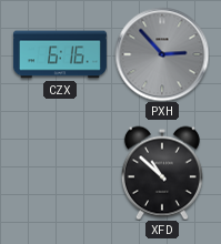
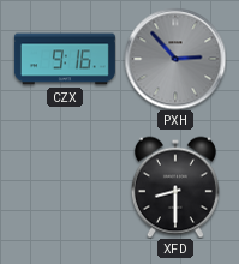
CZX: 6:16 -> 9:16
XFD: 10:52 -> 8:30
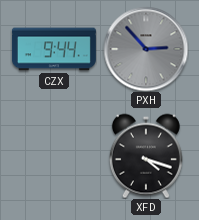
CZX: 9:16 -> 9:44
XFD: 8:30 -> 4:18
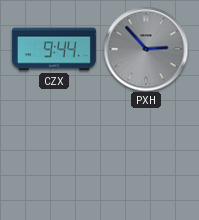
XFD: 4:18 -> none
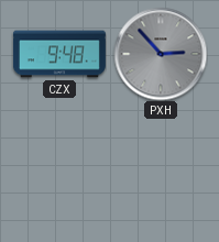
CZX: 9:44 -> 9:48
